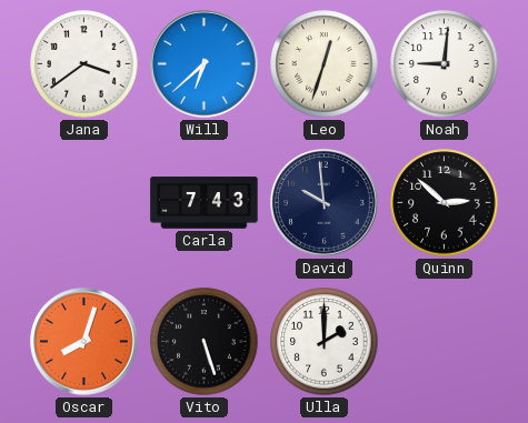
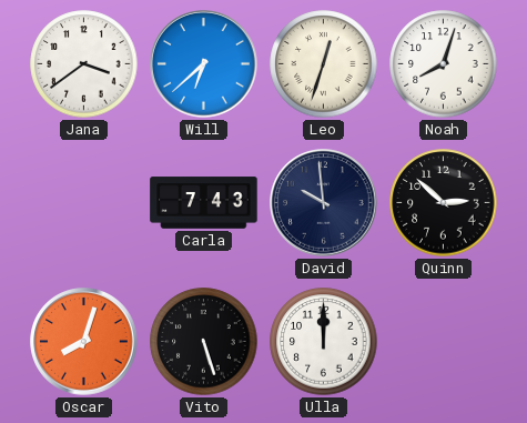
Noah: 9:01 -> 8:03
Ulla: 2:00 -> 12:00
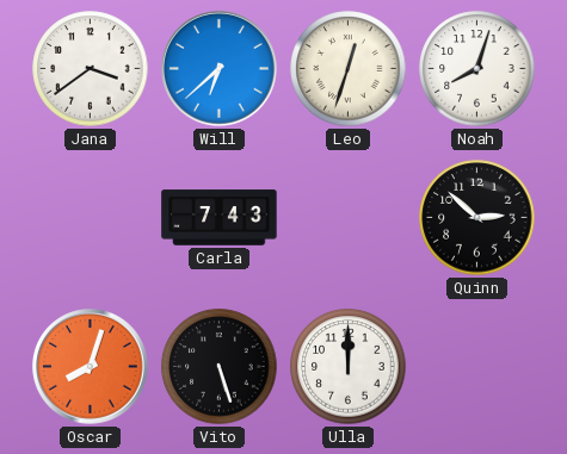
David: 9:59 -> none
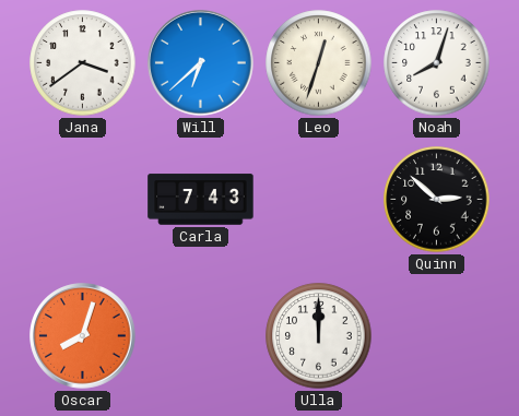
Vito: 5:27 -> none
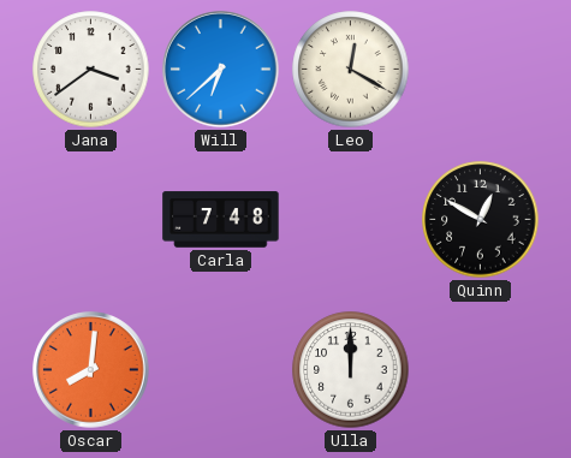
Leo: 12:33 -> 12:20
Noah: 8:03 -> none
Carla: 7:43 -> 7:48
Quinn: 2:52 -> 12:50
Oscar: 8:03 -> 8:01
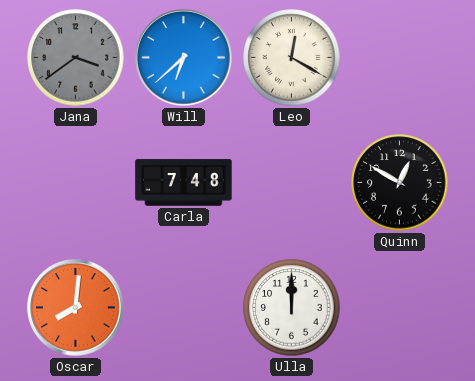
Jana dial: white -> grey
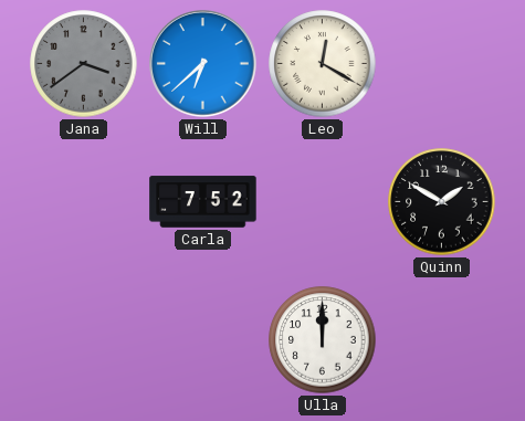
Carla: 7:48 -> 7:52
Quinn: 12:50 -> 1:50
Oscar: 8:01 -> none
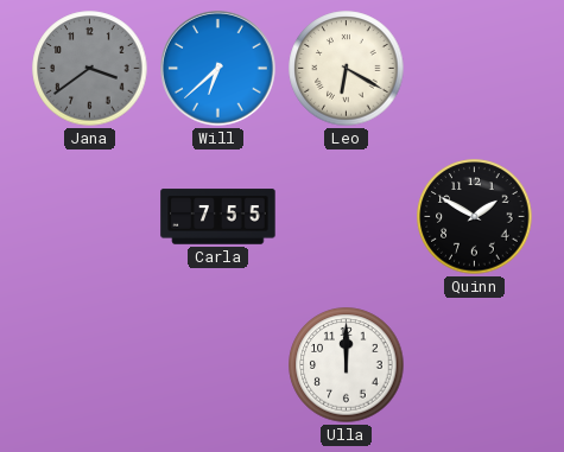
Leo: 12:20 -> 6:20
Carla: 7:52 -> 7:55
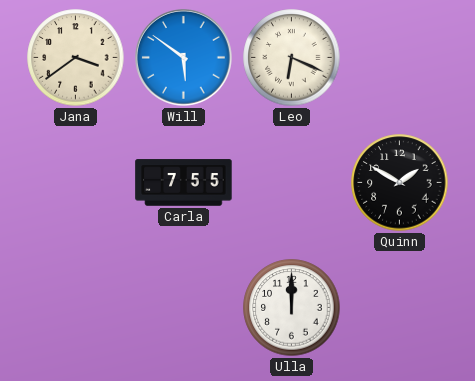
Jana dial: grey -> cream
Will: 6:38 -> 5:51
Leo: 6:20 -> 6:19
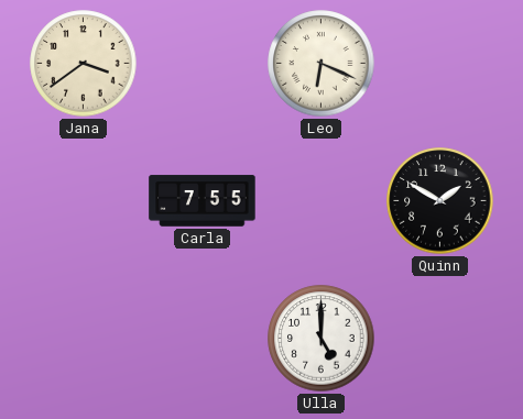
Will: 5:51 -> none
Ulla: 12:00 -> 5:00
